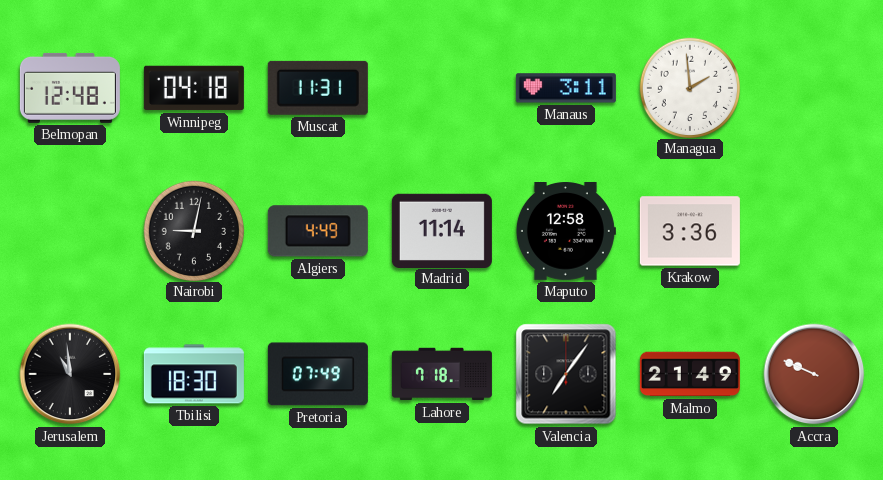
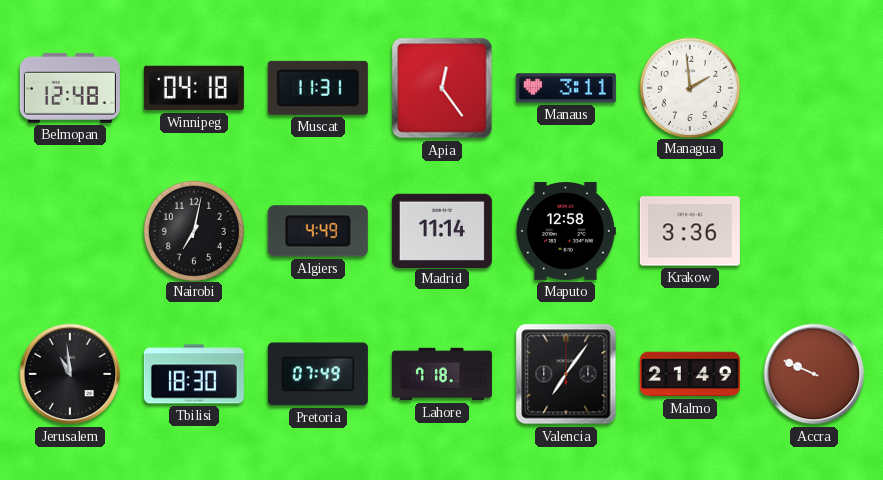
Apia: none -> 12:24
Nairobi: 9:02 -> 7:02
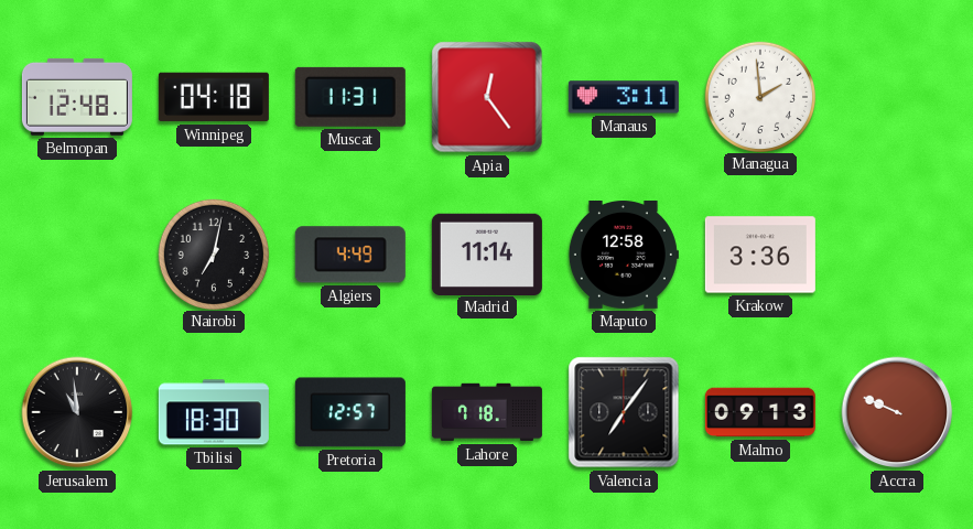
Pretoria: 07:49 -> 12:57
Malmo: 21:49 -> 09:13
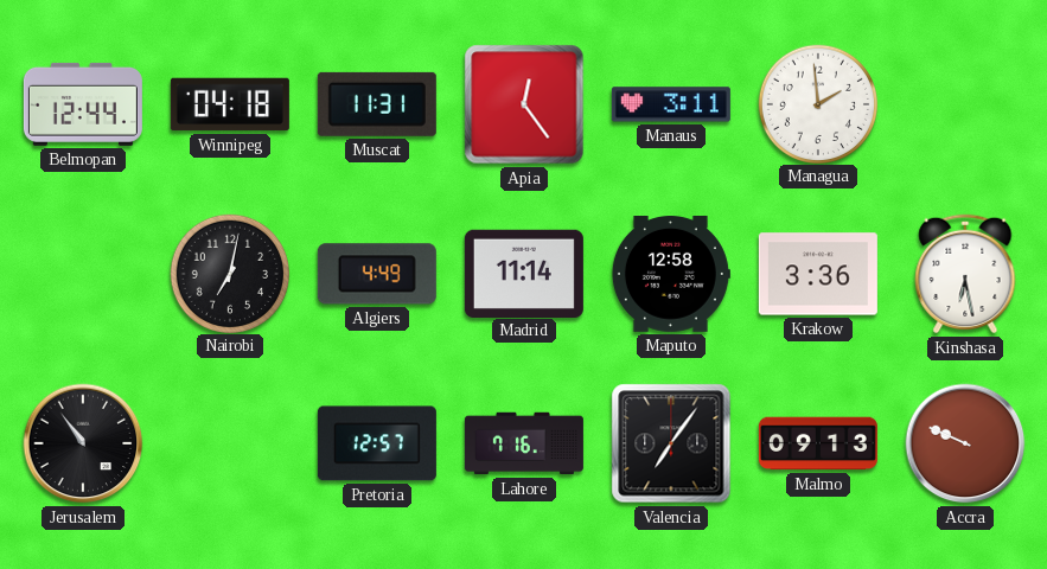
Belmopan: 12:48 -> 12:44
Kinshasa: none -> 6:28
Jerusalem: 10:59 -> 10:54
Tbilisi: 18:30 -> none
Lahore: 7:18 -> 7:16
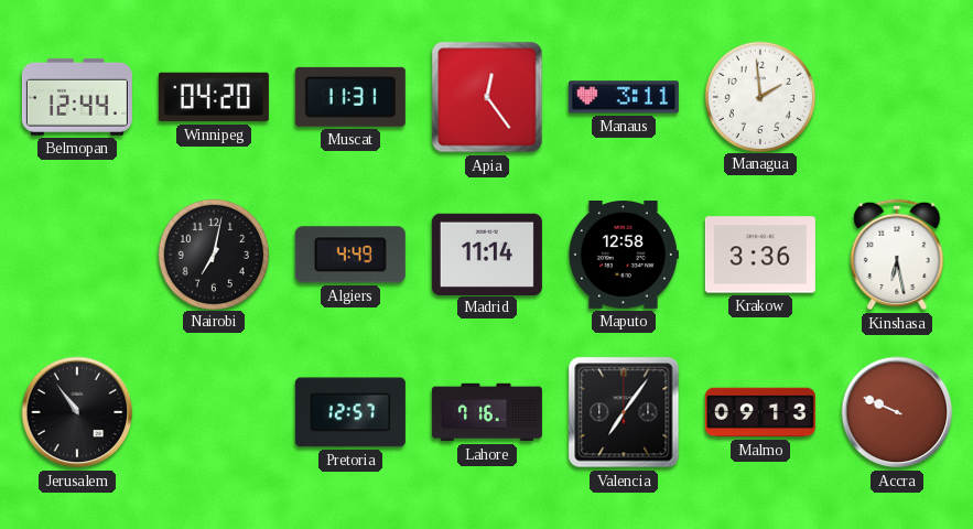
Winnipeg: 04:18 -> 04:20
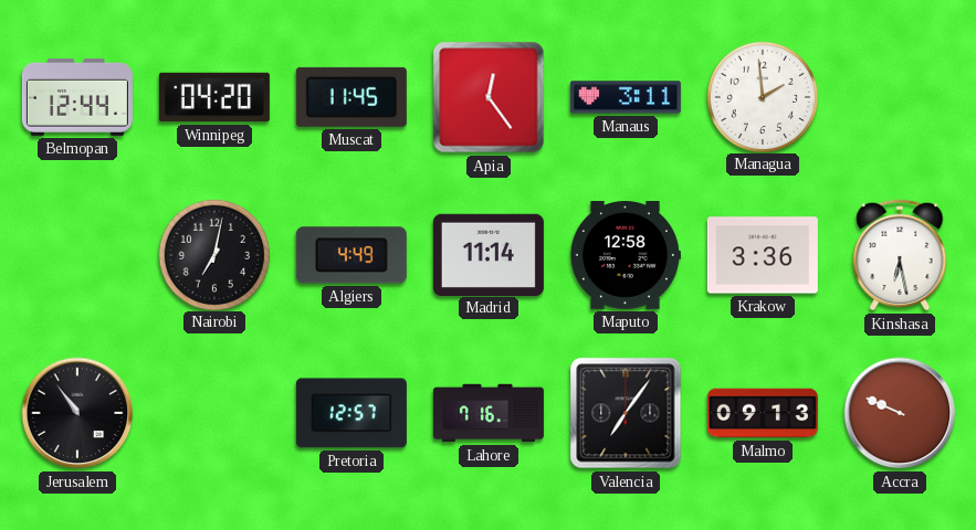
Muscat: 11:31 -> 11:45
